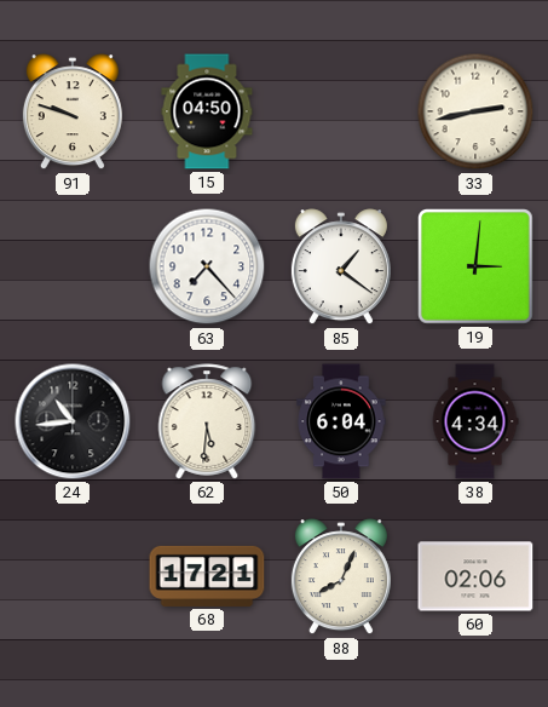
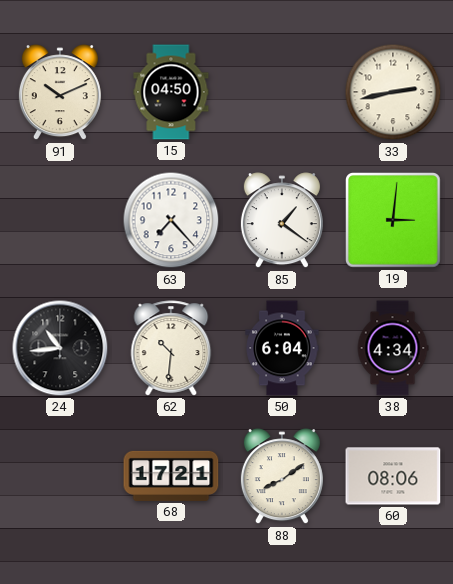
91: 9:48 -> 10:11
62: 5:31 -> 10:31
88: 8:04 -> 8:09
60: 02:06 -> 08:06
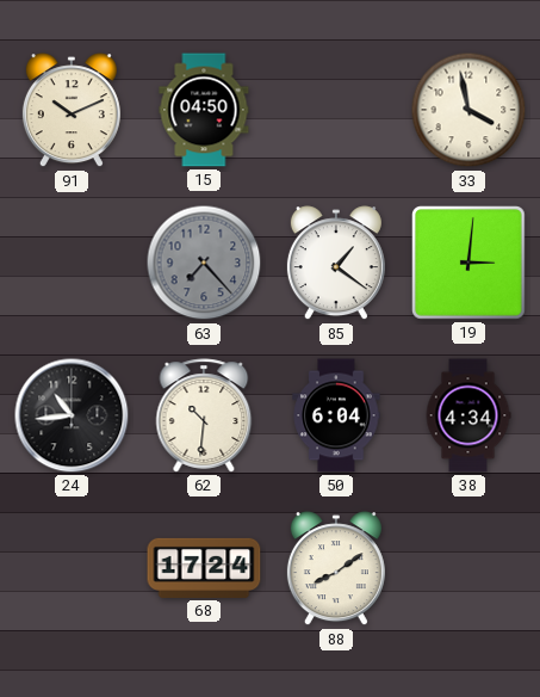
33: 2:43 -> 3:58
63 dial: white -> grey
68: 17:21 -> 17:24
60: 08:06 -> none
